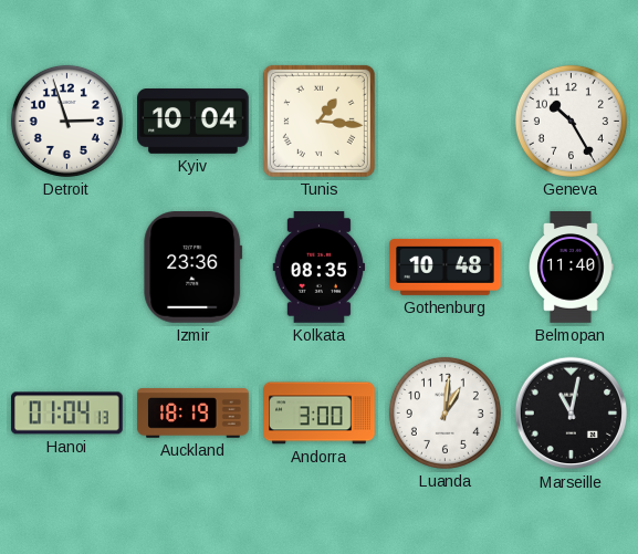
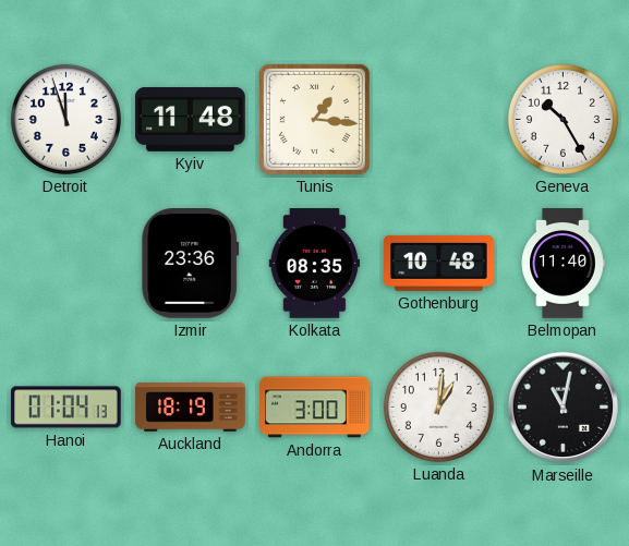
Detroit: 2:57 -> 11:57
Kyiv: 10:04 -> 11:48
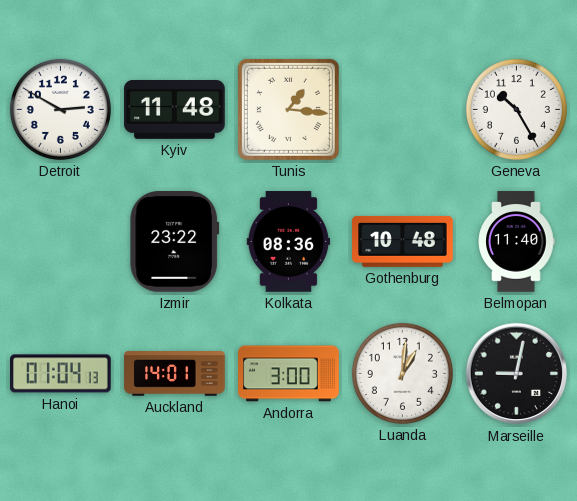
Detroit: 11:57 -> 2:50
Izmir: 23:36 -> 23:22
Kolkata: 08:35 -> 08:36
Auckland: 18:19 -> 14:01
Marseille: 11:02 -> 9:02
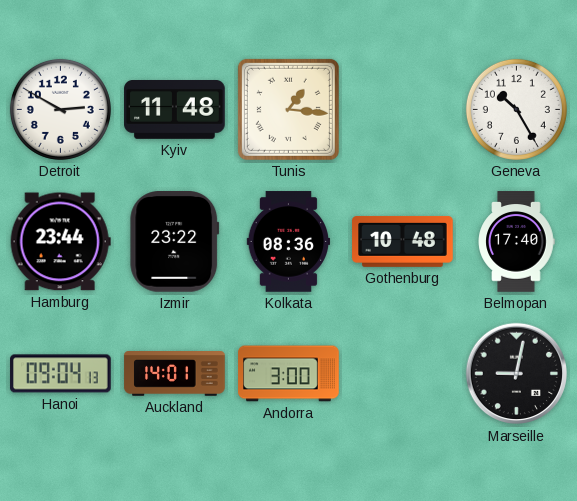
Hamburg: none -> 23:44
Belmopan: 11:40 -> 17:40
Hanoi: 01:04 -> 09:04
Luanda: 1:01 -> none
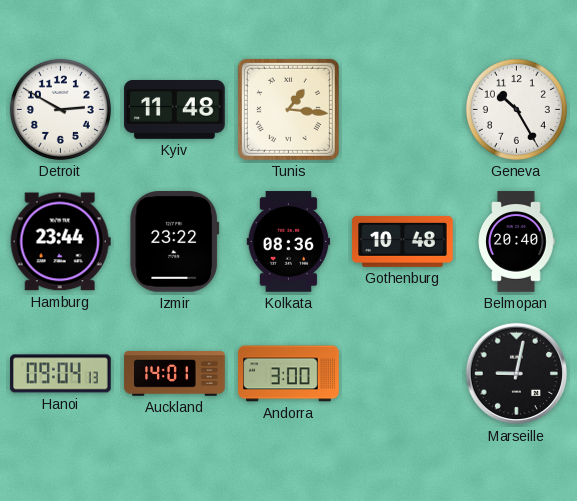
Belmopan: 17:40 -> 20:40
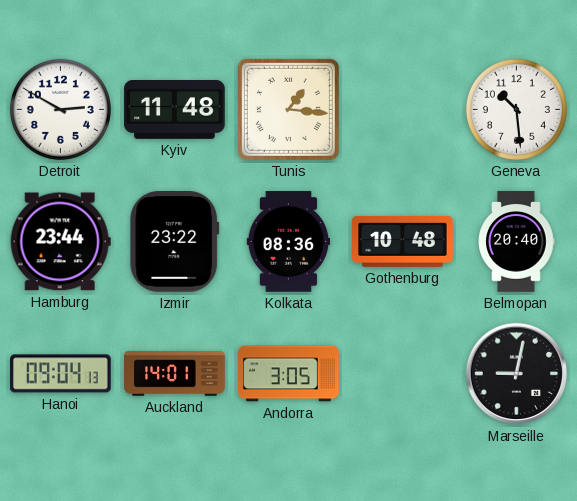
Geneva: 10:25 -> 10:29
Andorra: 3:00 -> 3:05
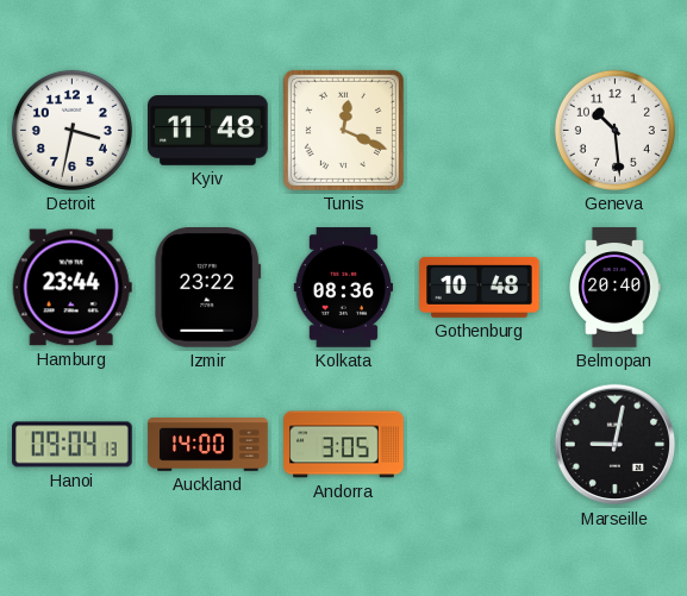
Detroit: 2:50 -> 3:32
Tunis: 1:16 -> 12:19
Auckland: 14:01 -> 14:00
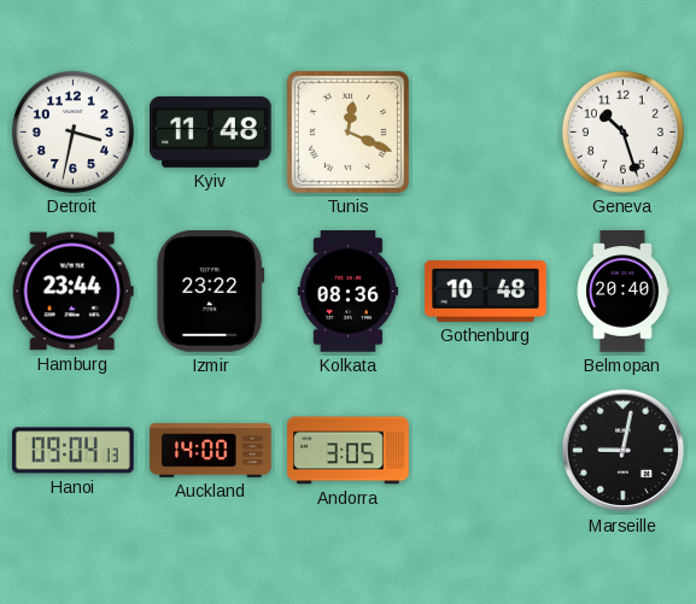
Geneva: 10:29 -> 10:27
